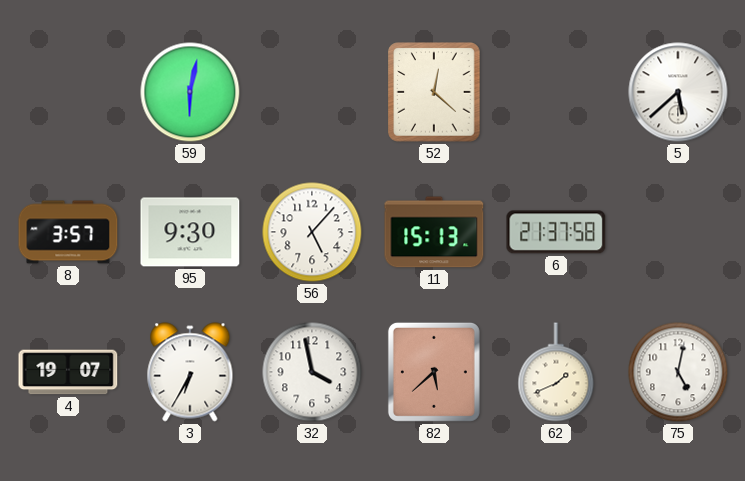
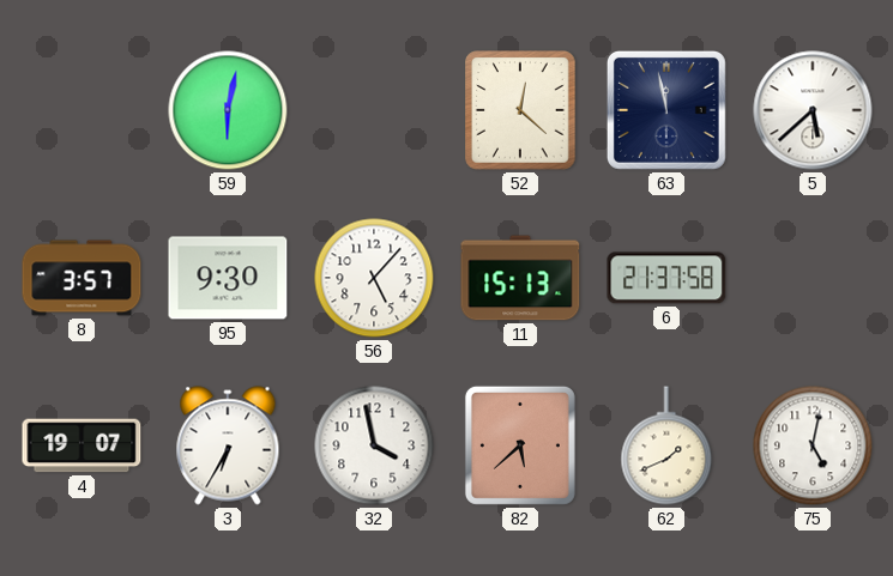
63: none -> 11:58
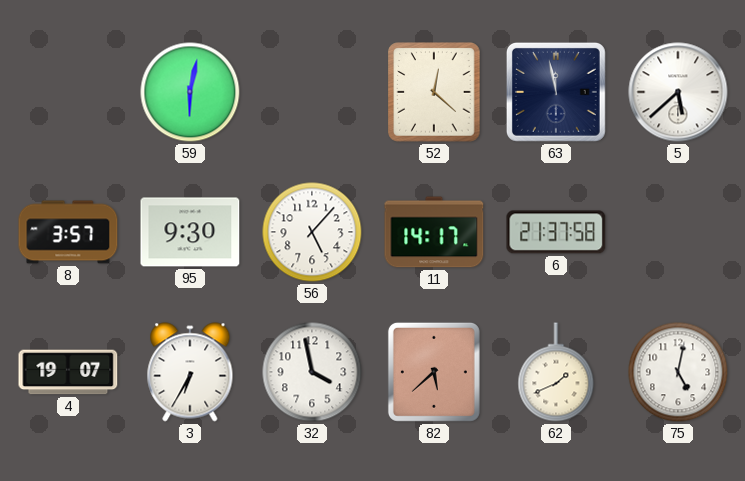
11: 15:13 -> 14:17
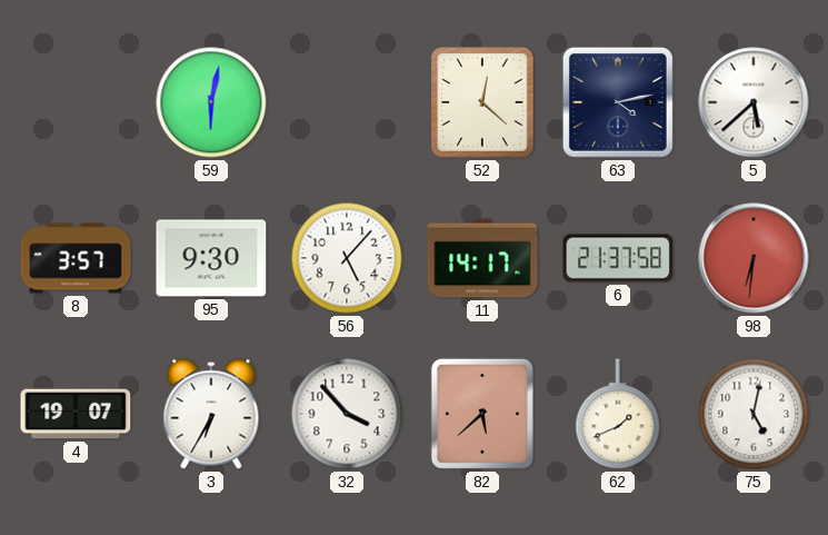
63: 11:58 -> 4:13
98: none -> 6:31
32: 3:58 -> 3:53
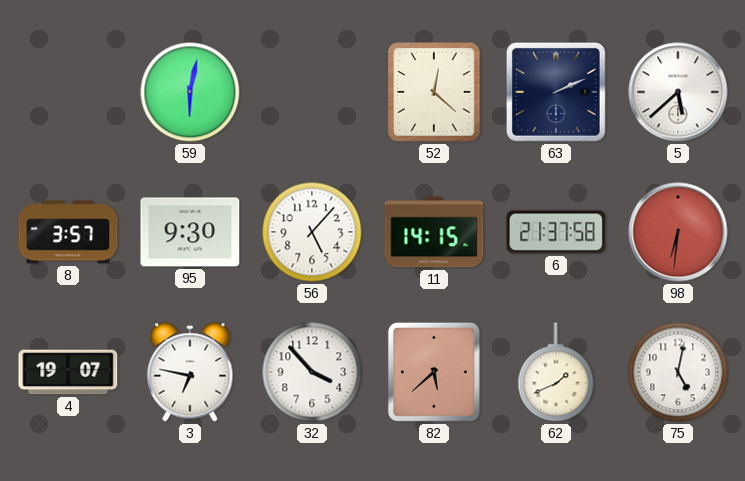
63: 4:13 -> 2:11
11: 14:17 -> 14:15
3: 6:35 -> 6:47
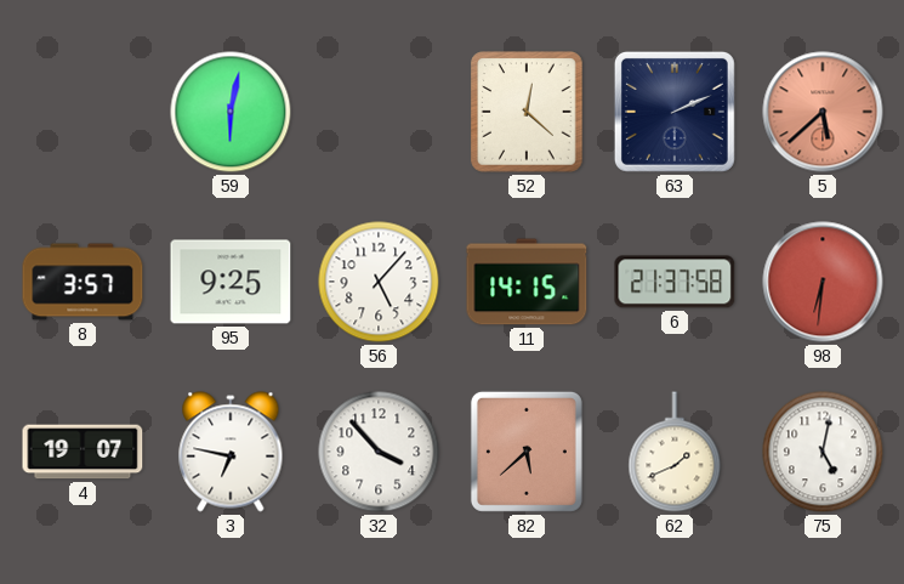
5 dial: white -> salmon
95: 9:30 -> 9:25
